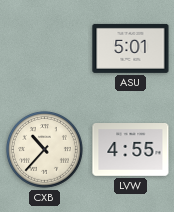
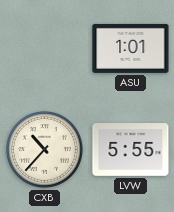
ASU: 5:01 -> 1:01
LVW: 4:55 -> 5:55
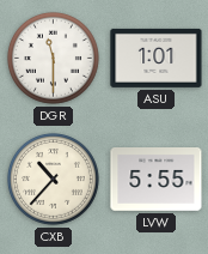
DGR: none -> 11:30
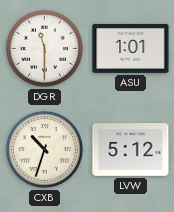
CXB: 10:37 -> 10:33
LVW: 5:55 -> 5:12
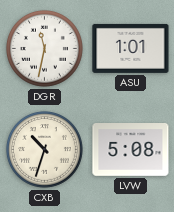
DGR: 11:30 -> 11:32
LVW: 5:12 -> 5:08
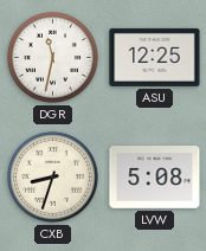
ASU: 1:01 -> 12:25
CXB: 10:33 -> 8:33
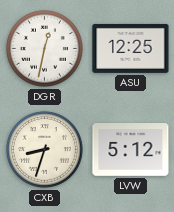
DGR: 11:32 -> 12:32
LVW: 5:08 -> 5:12
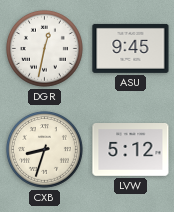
ASU: 12:25 -> 9:45
